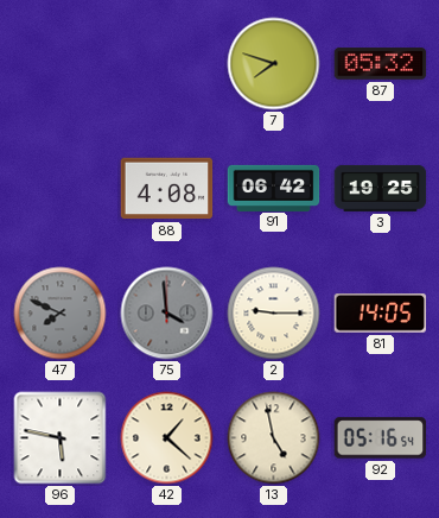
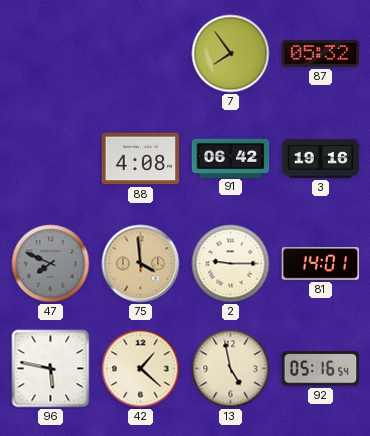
7: 7:48 -> 7:54
3: 19:25 -> 19:16
75 dial: grey -> champagne
81: 14:05 -> 14:01
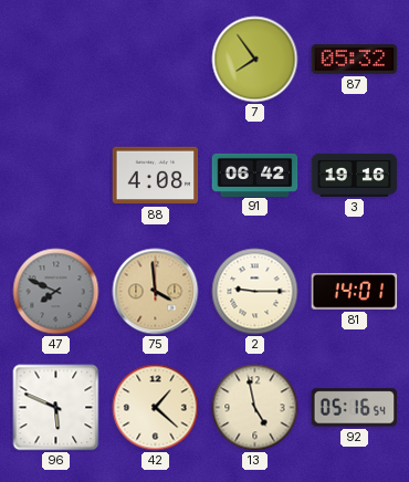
96: 5:47 -> 5:49
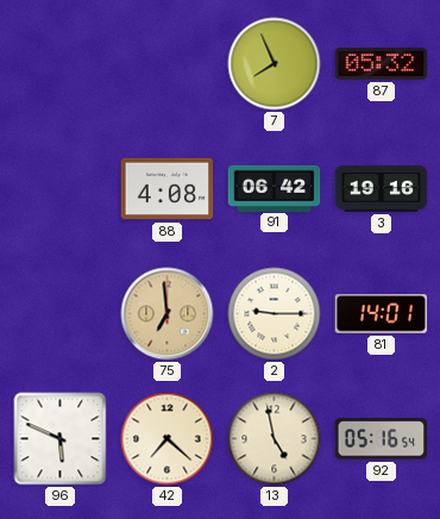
7: 7:54 -> 7:56
47: 7:49 -> none
75: 3:59 -> 6:59
42: 1:22 -> 7:22
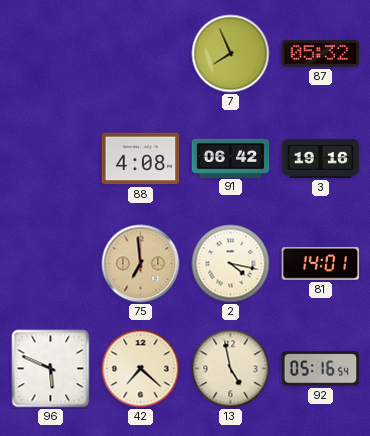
2: 9:15 -> 4:17
